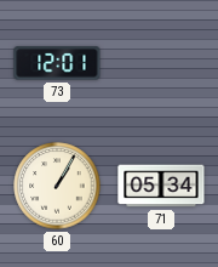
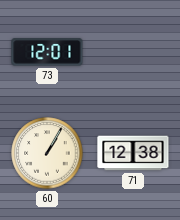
71: 05:34 -> 12:38
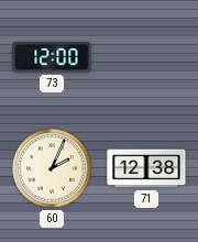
73: 12:01 -> 12:00
60: 1:05 -> 2:04
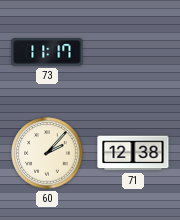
73: 12:00 -> 11:17
60: 2:04 -> 2:07
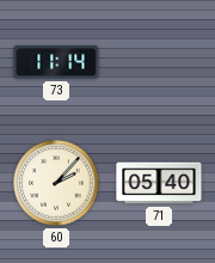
73: 11:17 -> 11:14
71: 12:38 -> 05:40
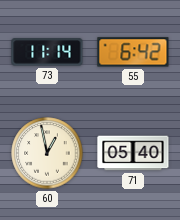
55: none -> 6:42
60: 2:07 -> 12:58
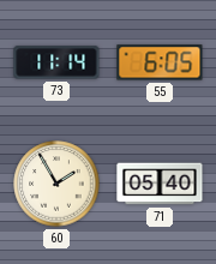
55: 6:42 -> 6:05
60: 12:58 -> 1:55
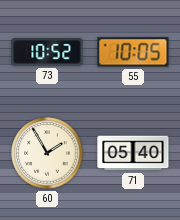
73: 11:14 -> 10:52
55: 6:05 -> 10:05
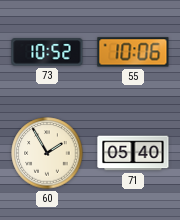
55: 10:05 -> 10:06
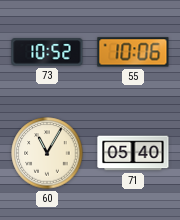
60: 1:55 -> 11:05
